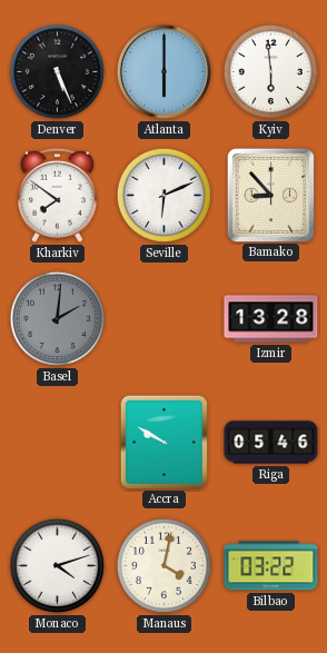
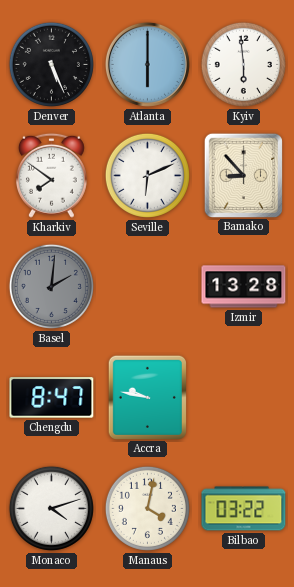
Chengdu: none -> 8:47
Accra: 9:50 -> 9:47
Riga: 05:46 -> none
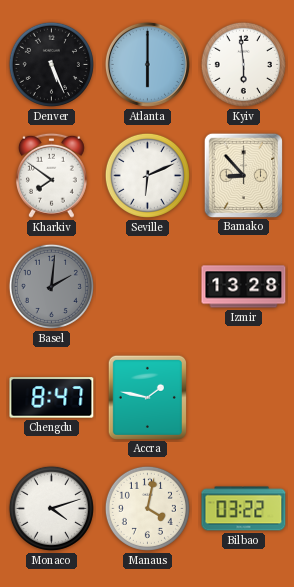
Accra: 9:47 -> 1:47
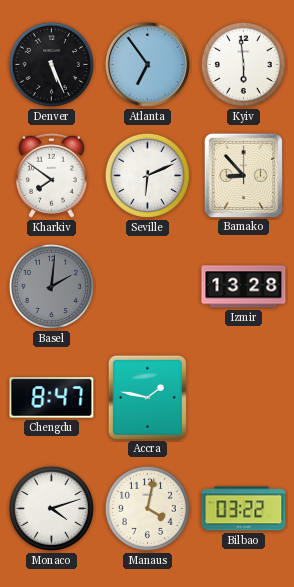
Atlanta: 6:00 -> 6:54
